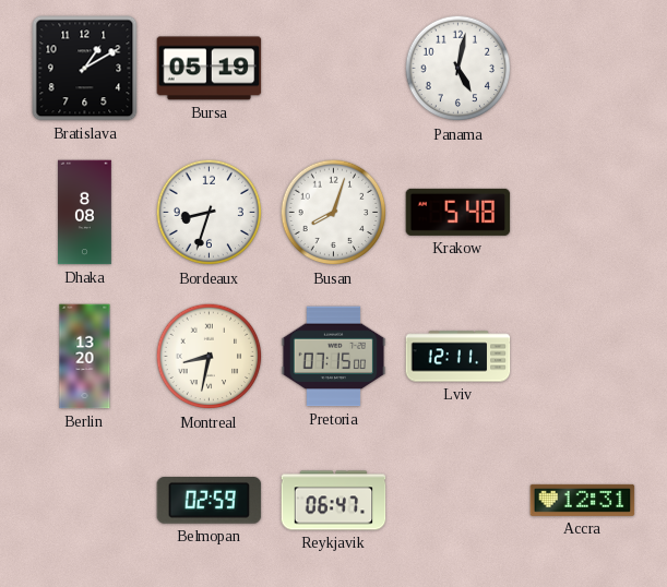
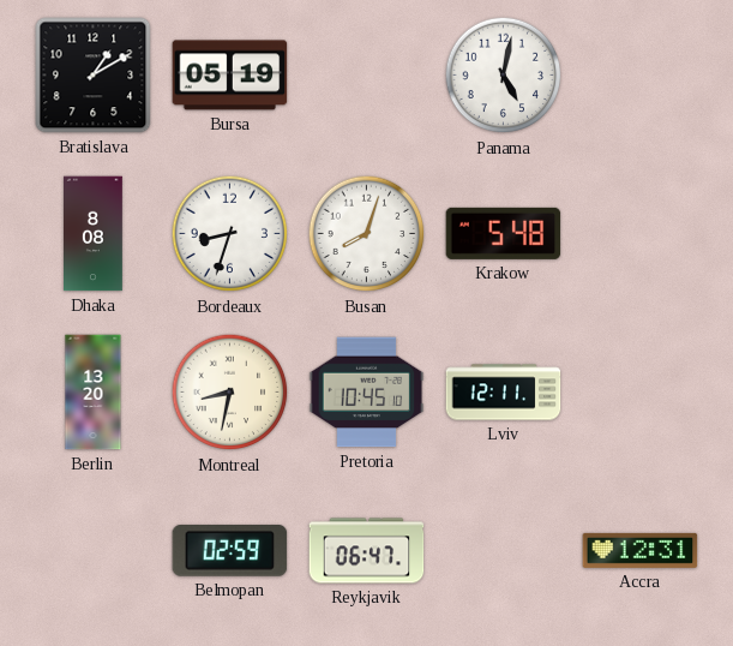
Pretoria: 07:15 -> 10:45
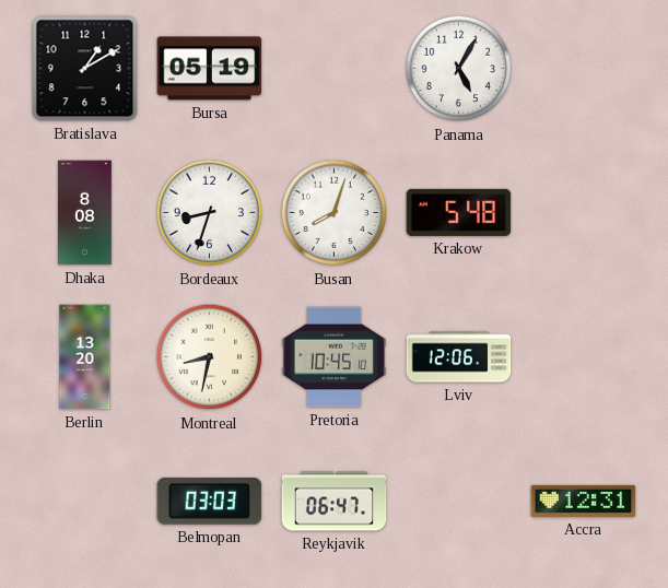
Panama: 5:02 -> 5:05
Lviv: 12:11 -> 12:06
Belmopan: 02:59 -> 03:03
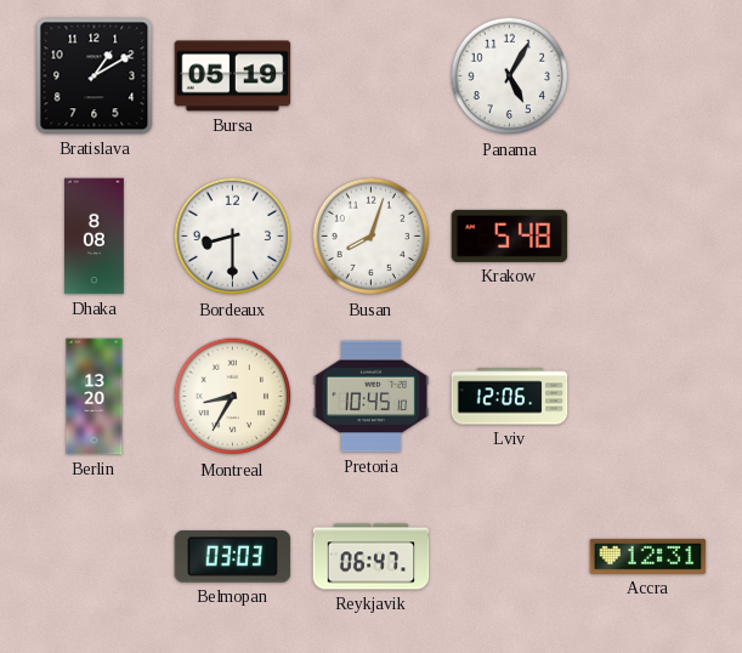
Bordeaux: 8:33 -> 8:30
Montreal: 8:32 -> 8:35
